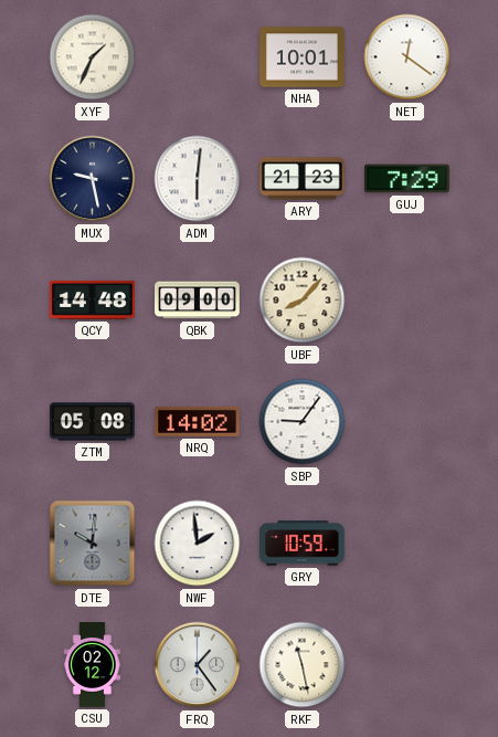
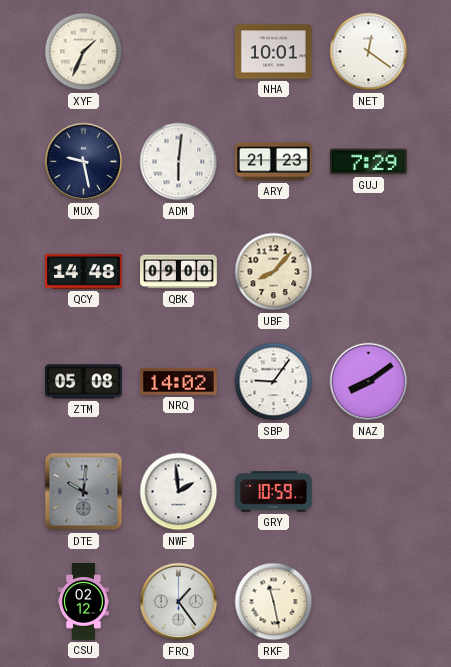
NAZ: none -> 8:09
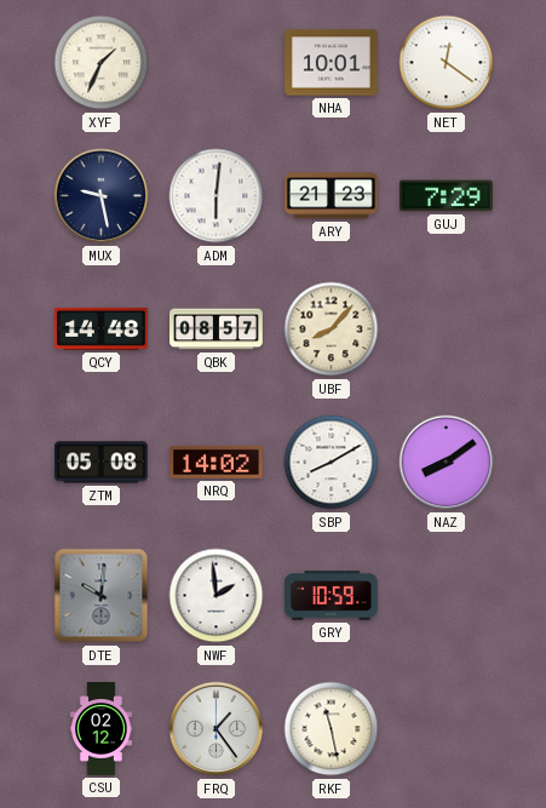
QBK: 09:00 -> 08:57
SBP: 9:06 -> 8:10
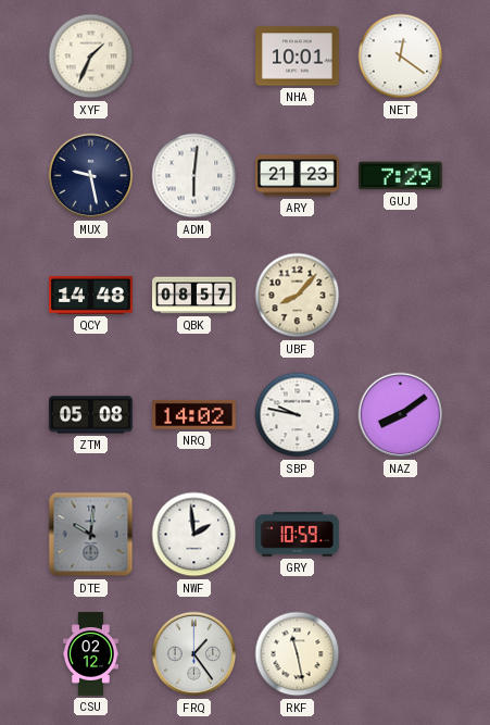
SBP: 8:10 -> 9:47
